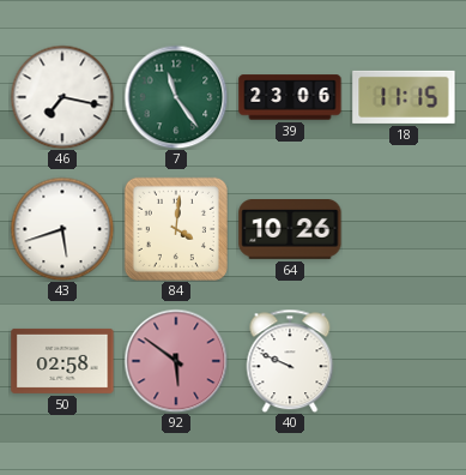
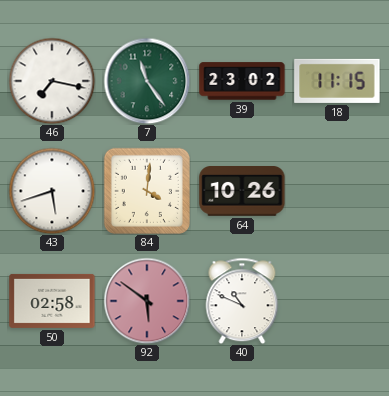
39: 23:06 -> 23:02
40: 9:49 -> 10:49
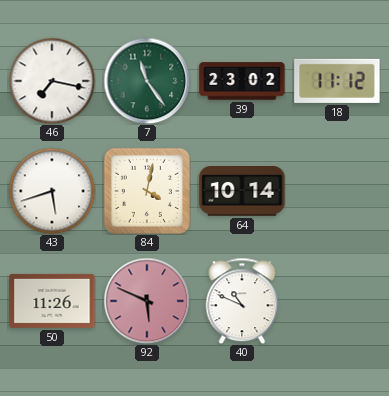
18: 11:15 -> 11:12
84: 4:01 -> 4:02
64: 10:26 -> 10:14
50: 02:58 -> 11:26
92: 5:51 -> 5:49
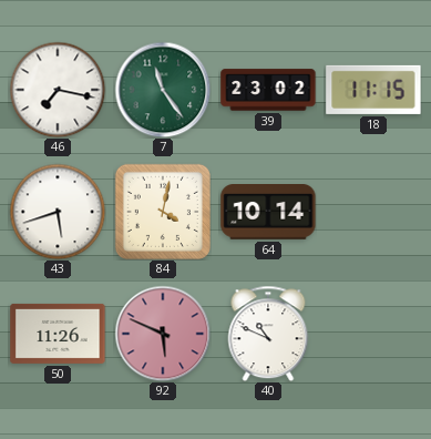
18: 11:12 -> 11:15
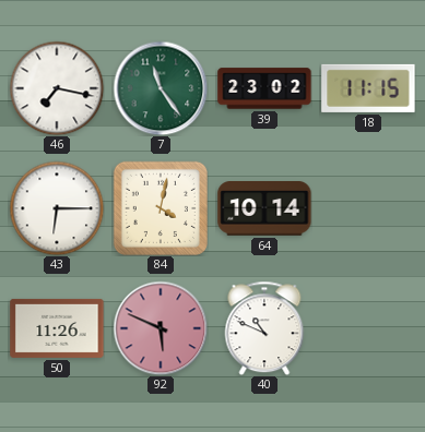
43: 5:42 -> 6:15
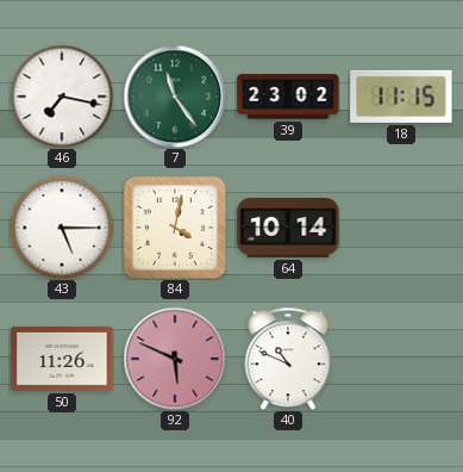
43: 6:15 -> 5:15
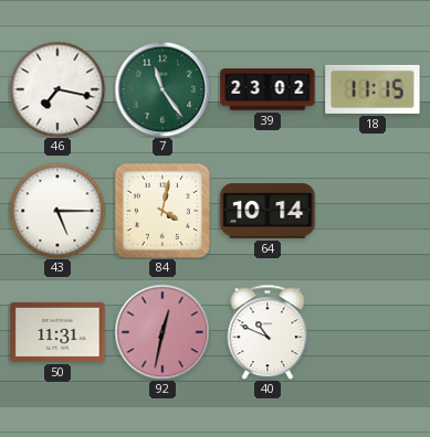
50: 11:26 -> 11:31
92: 5:49 -> 12:32
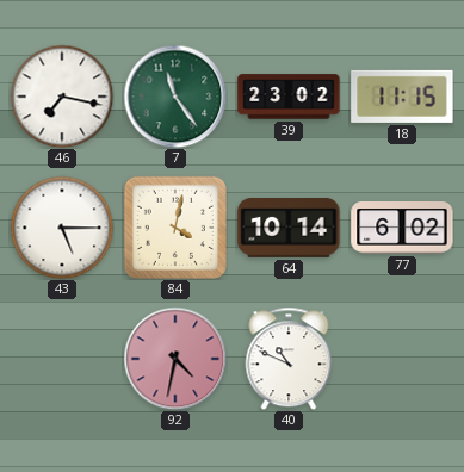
77: none -> 6:02
50: 11:31 -> none
92: 12:32 -> 4:32
